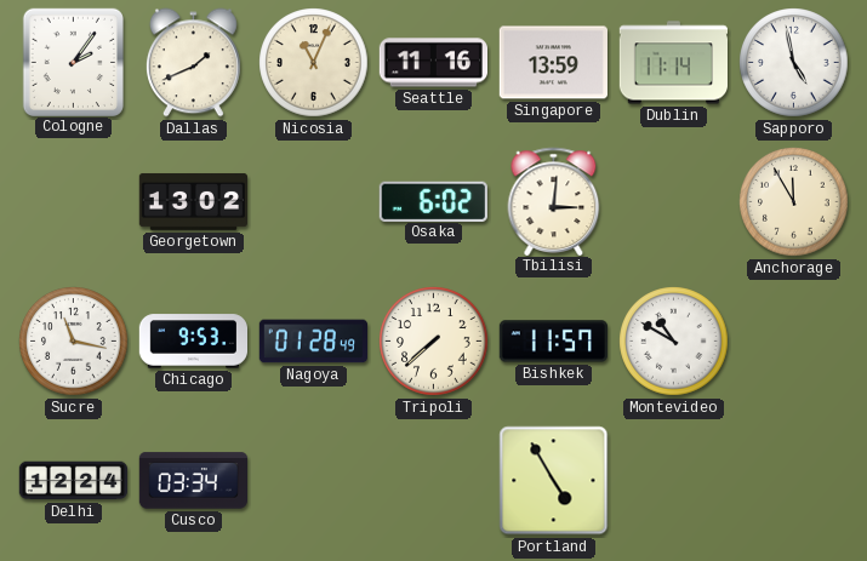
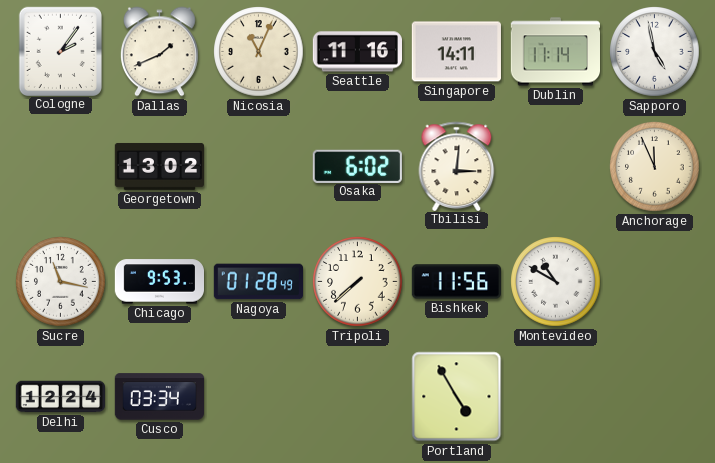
Singapore: 13:59 -> 14:11
Anchorage: 11:55 -> 11:56
Bishkek: 11:57 -> 11:56
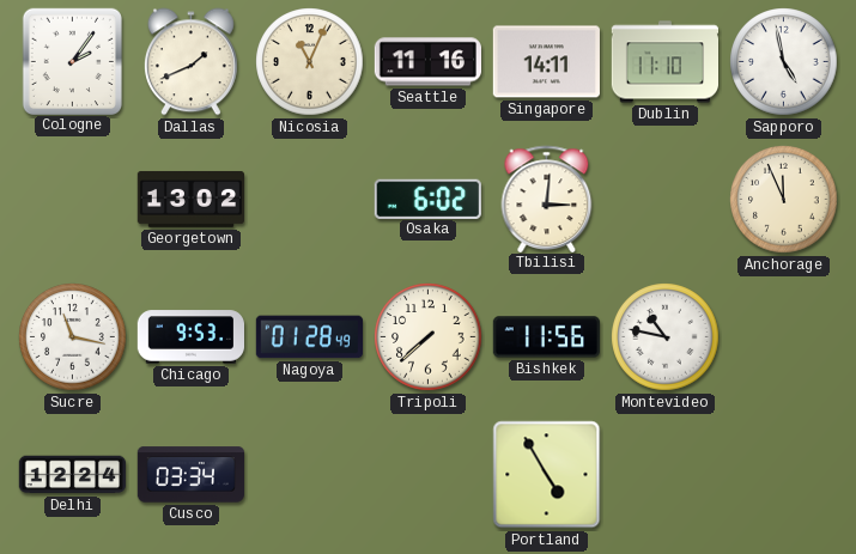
Dublin: 11:14 -> 11:10
Montevideo: 10:50 -> 10:47
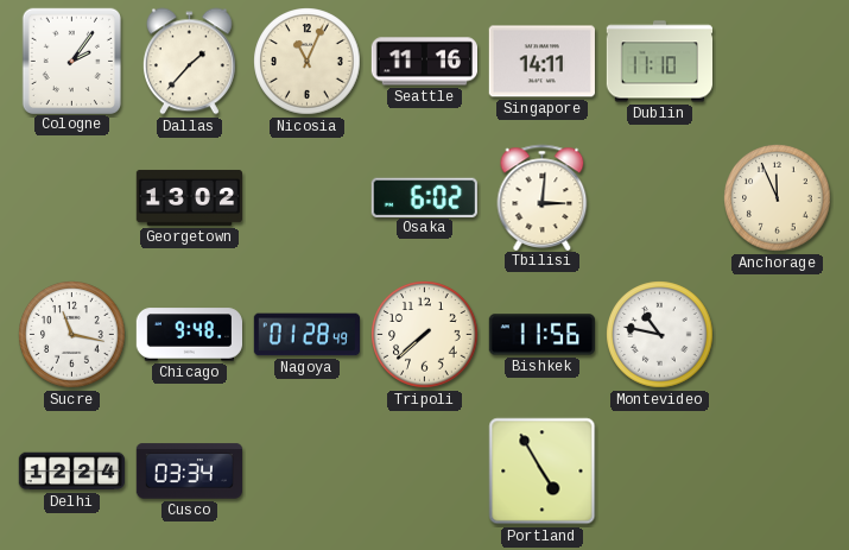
Dallas: 1:41 -> 1:37
Sapporo: 4:58 -> none
Chicago: 9:53 -> 9:48
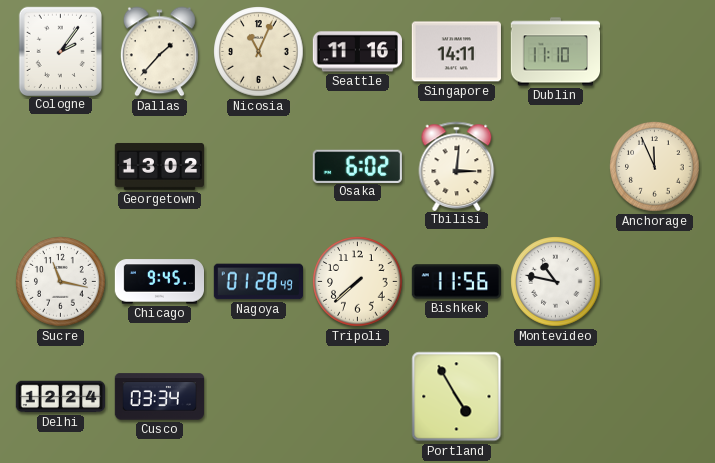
Chicago: 9:48 -> 9:45
